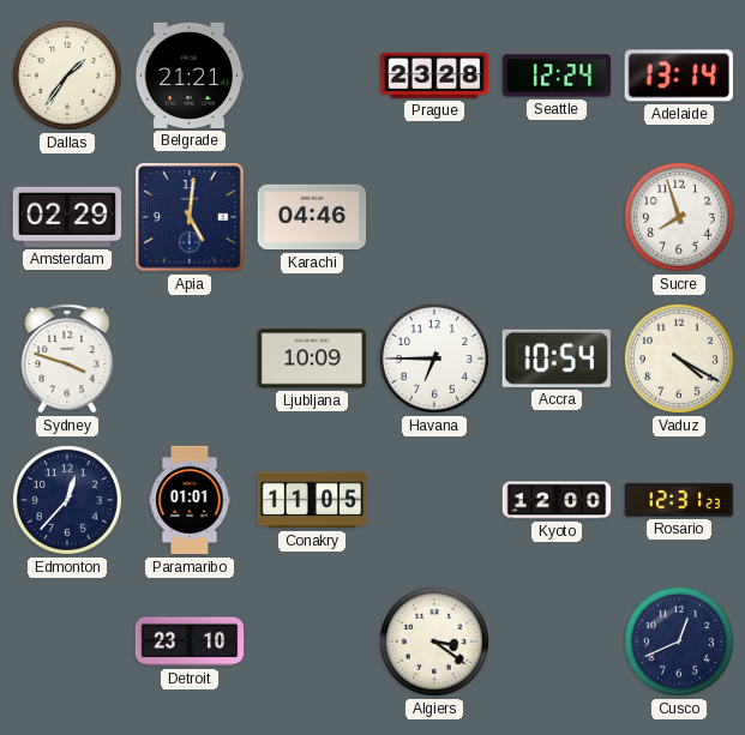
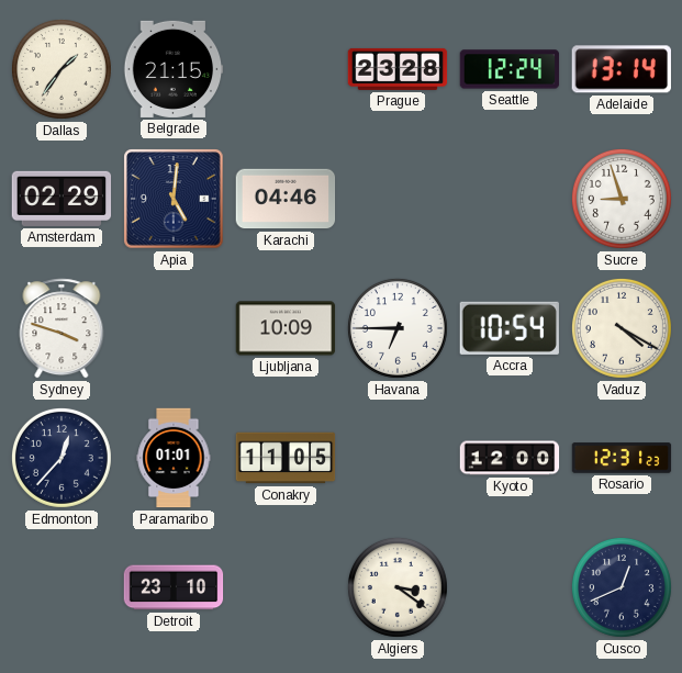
Belgrade: 21:21 -> 21:15
Sucre: 7:57 -> 8:57
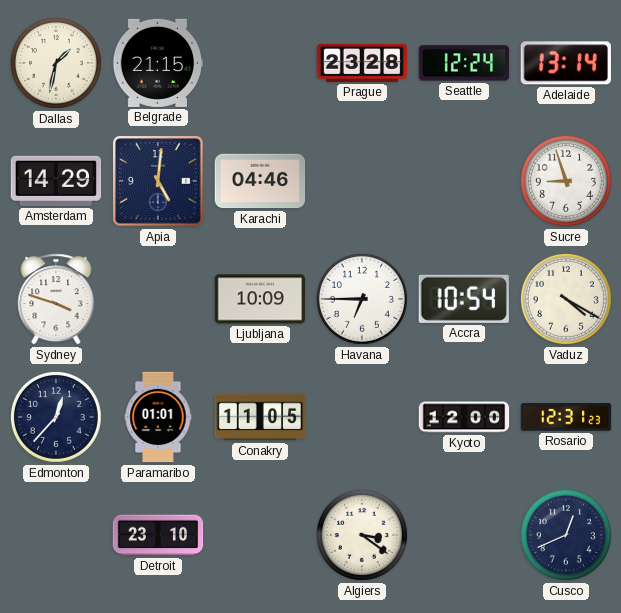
Dallas: 1:36 -> 1:32
Amsterdam: 02:29 -> 14:29
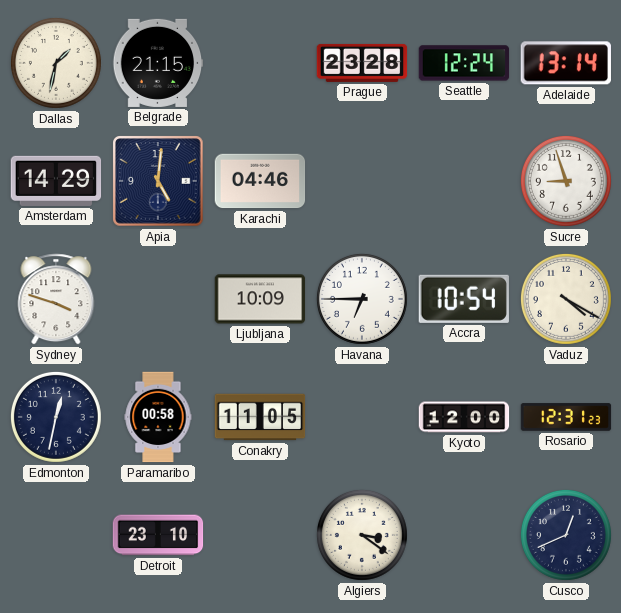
Edmonton: 12:37 -> 12:32
Paramaribo: 01:01 -> 00:58
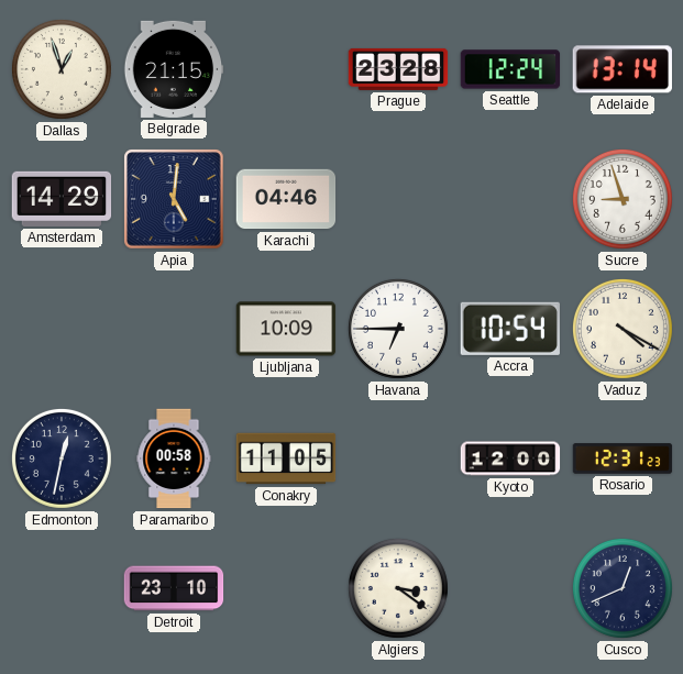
Dallas: 1:32 -> 12:57
Sydney: 3:48 -> none
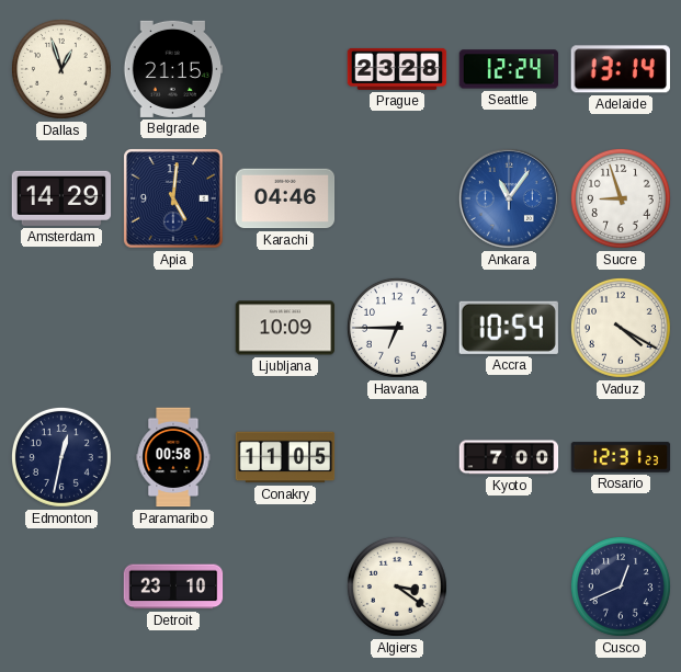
Ankara: none -> 11:06
Kyoto: 12:00 -> 7:00
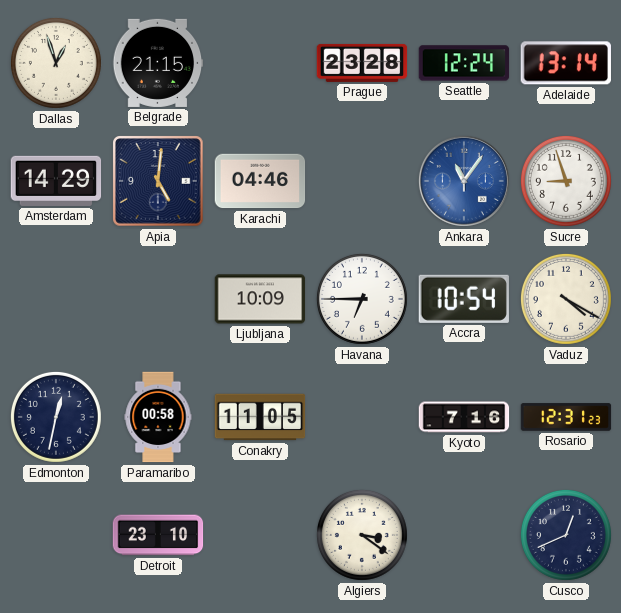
Kyoto: 7:00 -> 7:16
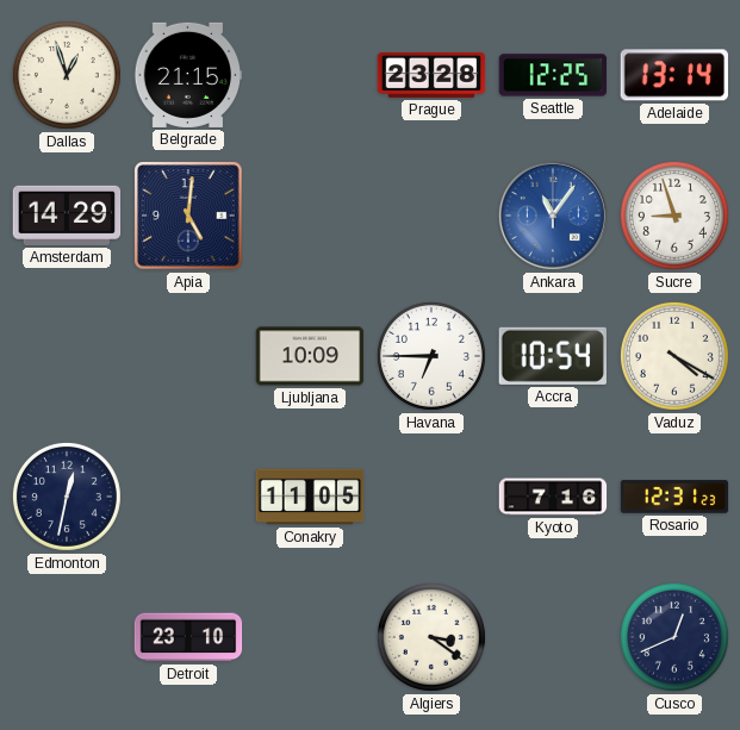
Seattle: 12:24 -> 12:25
Karachi: 04:46 -> none
Paramaribo: 00:58 -> none
